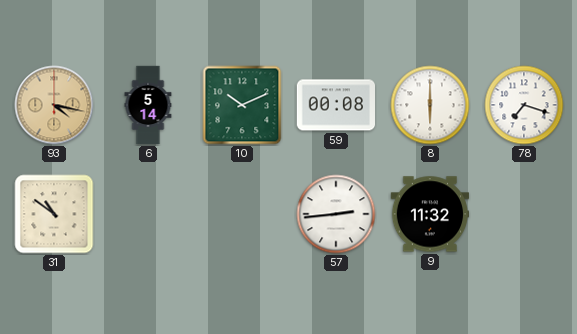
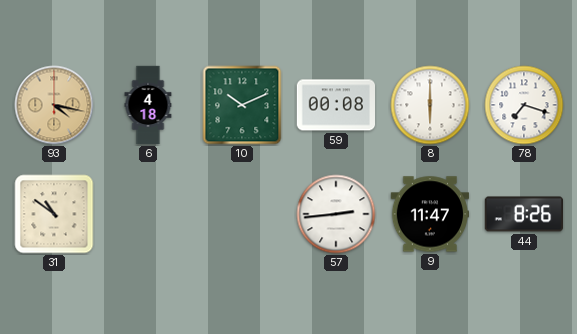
6: 5:14 -> 4:18
9: 11:32 -> 11:47
44: none -> 8:26
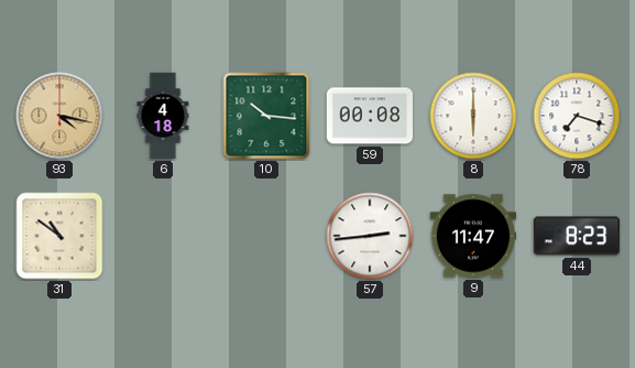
10: 10:11 -> 10:16
44: 8:26 -> 8:23
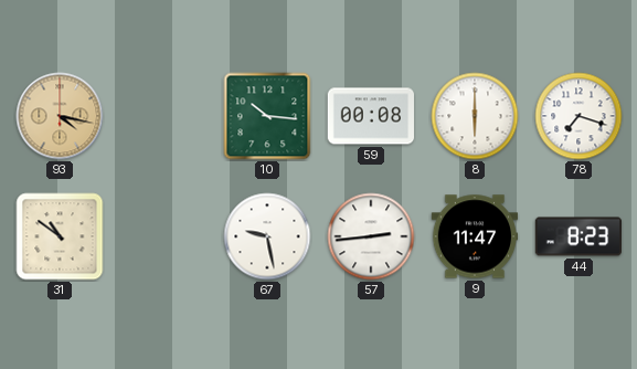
6: 4:18 -> none
67: none -> 9:28
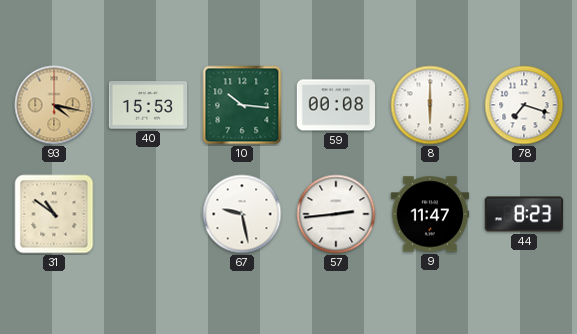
40: none -> 15:53
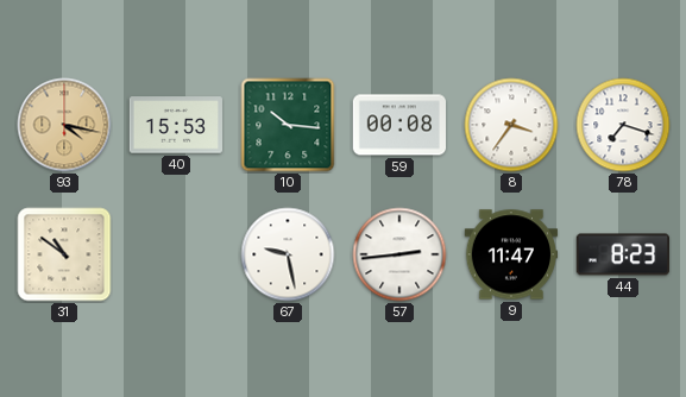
8: 6:00 -> 3:36
